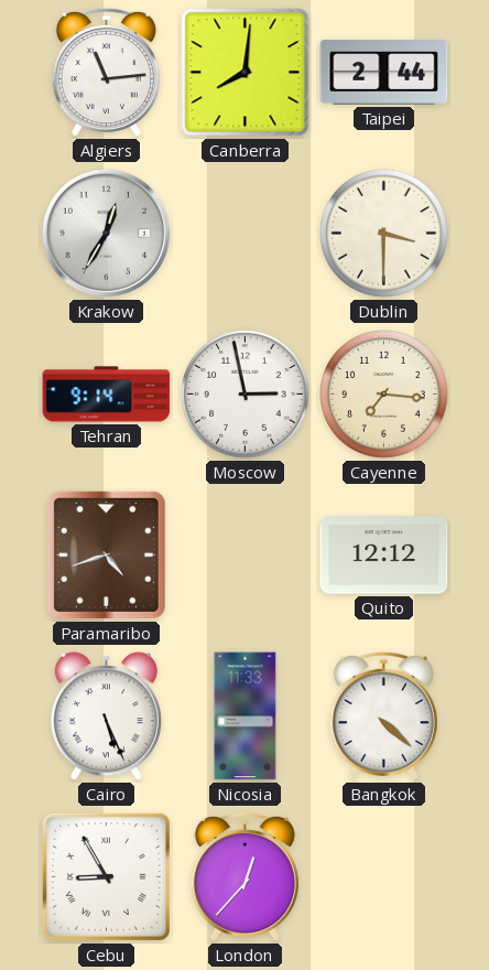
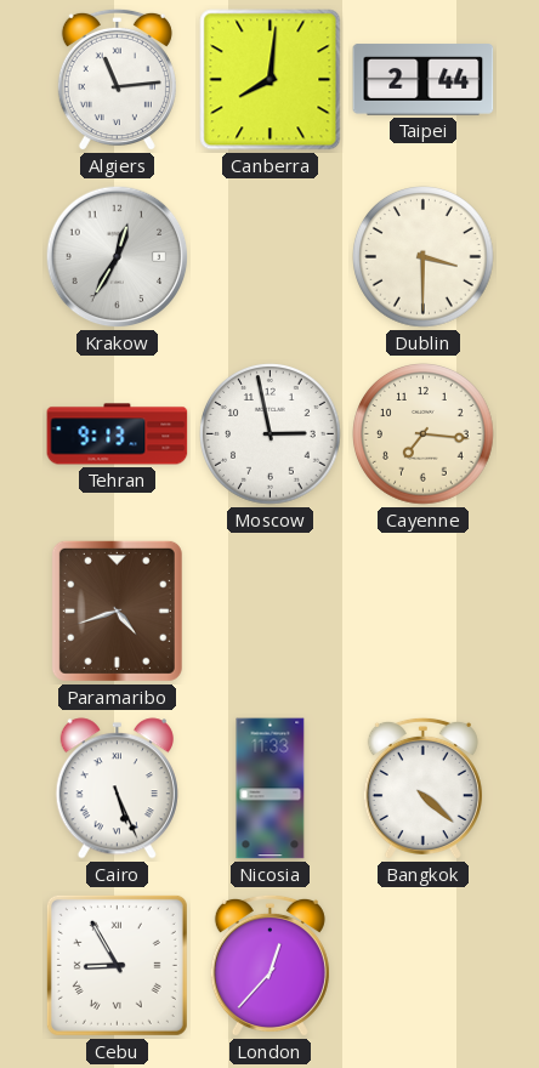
Tehran: 9:14 -> 9:13
Quito: 12:12 -> none
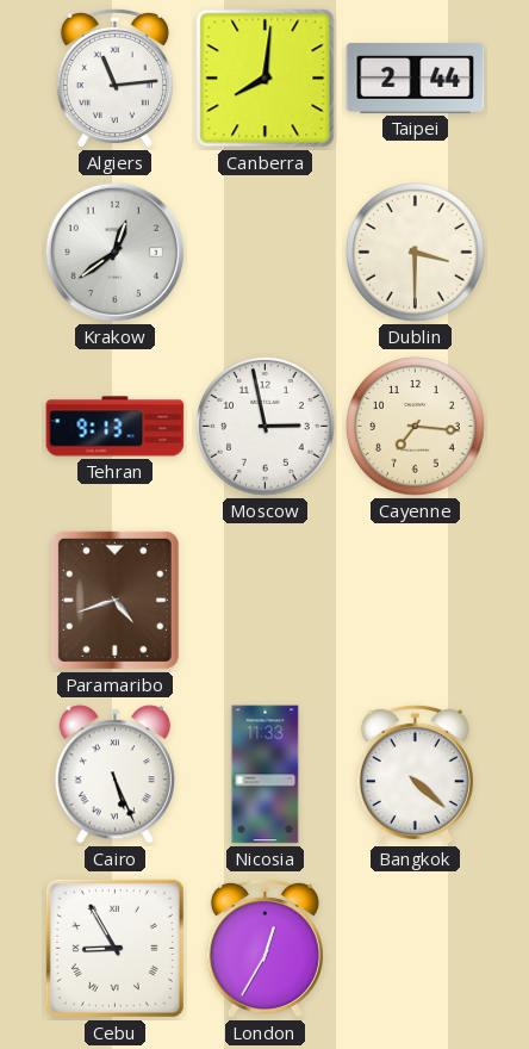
Krakow: 12:35 -> 12:39
London: 12:37 -> 12:35
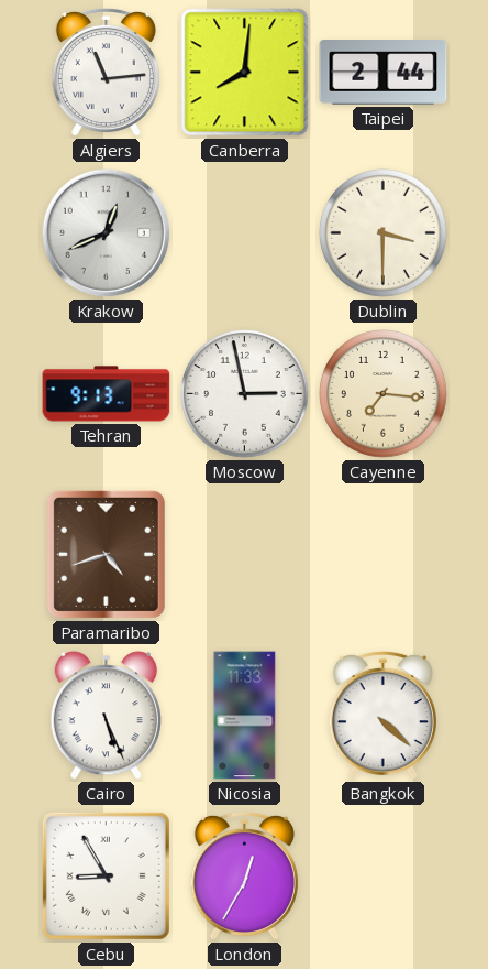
Krakow: 12:39 -> 12:41
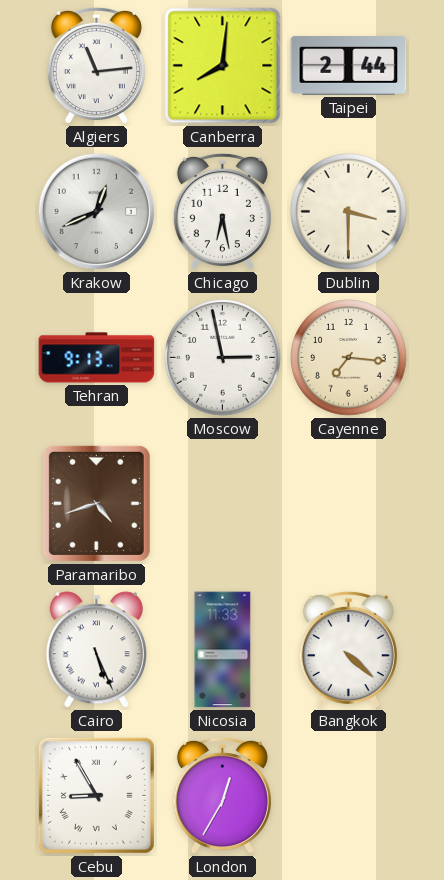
Chicago: none -> 6:28
